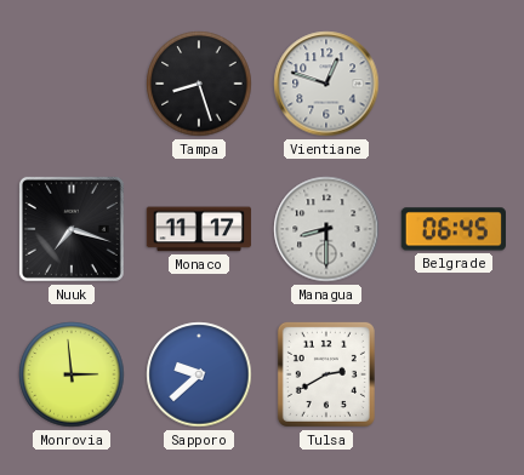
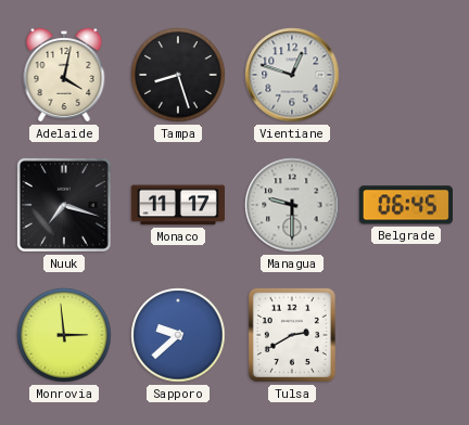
Adelaide: none -> 4:02
Managua: 8:30 -> 9:30
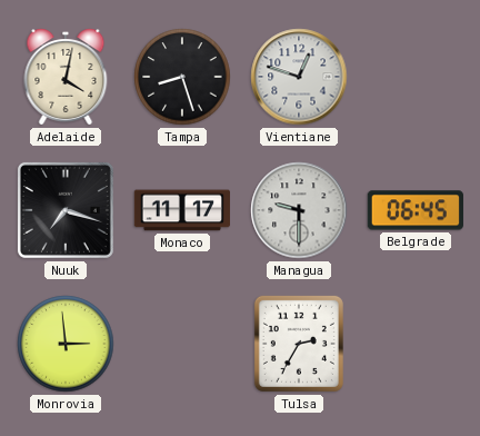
Sapporo: 9:38 -> none
Tulsa: 2:40 -> 2:35
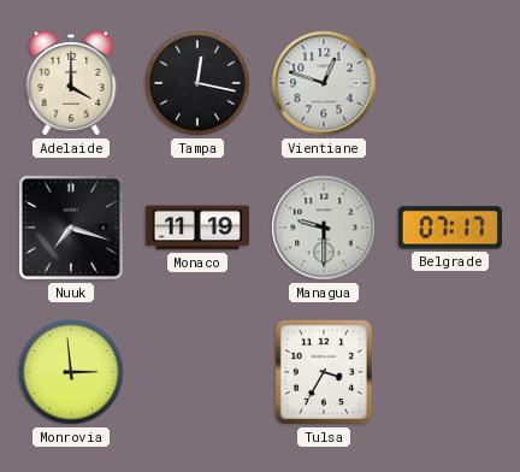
Adelaide: 4:02 -> 4:00
Tampa: 8:27 -> 12:17
Monaco: 11:17 -> 11:19
Belgrade: 06:45 -> 07:17
Tulsa: 2:35 -> 3:35
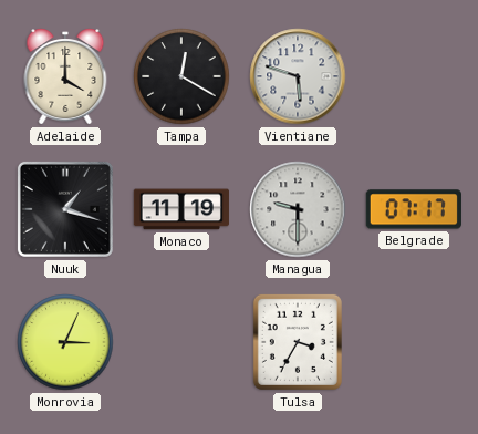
Tampa: 12:17 -> 12:20
Vientiane: 12:48 -> 5:48
Nuuk: 7:18 -> 1:18
Monrovia: 2:59 -> 3:04
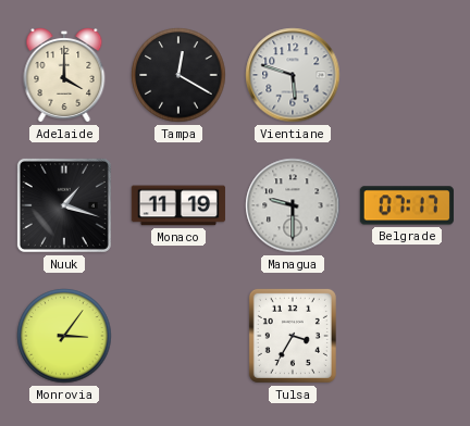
Monrovia: 3:04 -> 3:06
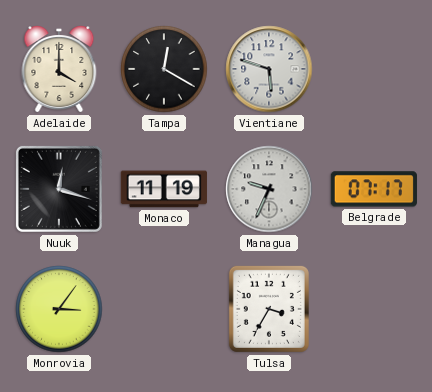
Nuuk: 1:18 -> 12:18
Managua: 9:30 -> 9:34
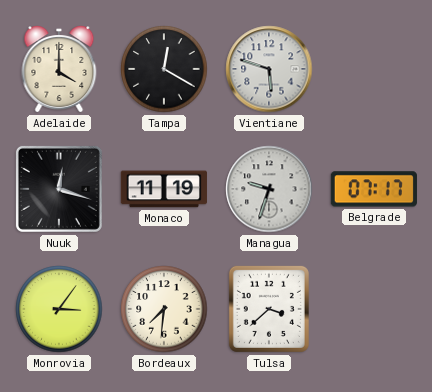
Managua: 9:34 -> 9:33
Bordeaux: none -> 7:31
Tulsa: 3:35 -> 3:38
